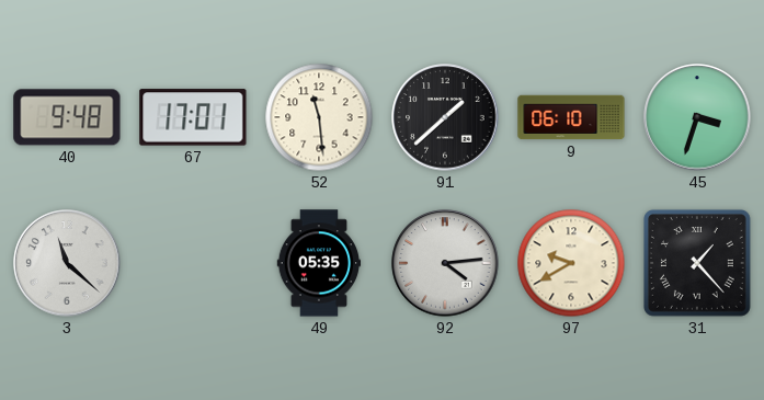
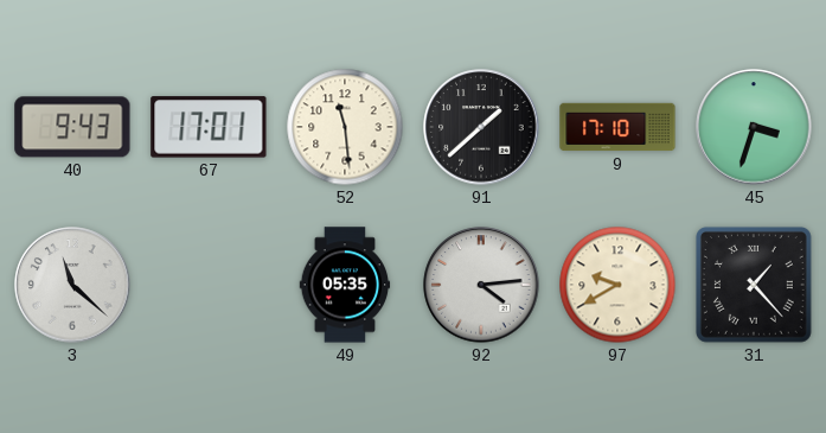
40: 9:48 -> 9:43
9: 06:10 -> 17:10
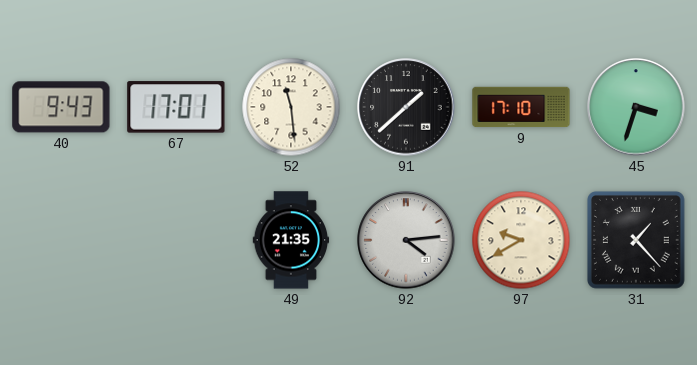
3: 11:22 -> none
49: 05:35 -> 21:35
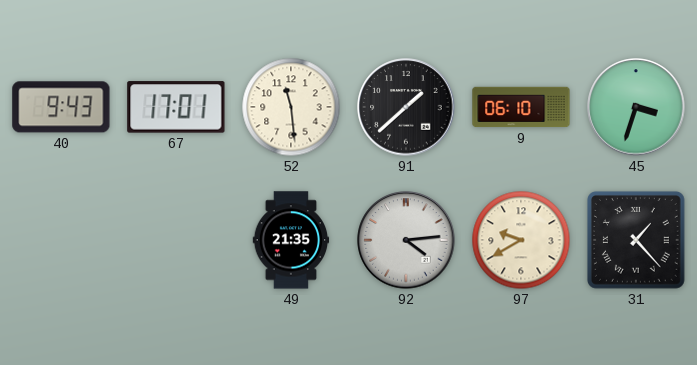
9: 17:10 -> 06:10
